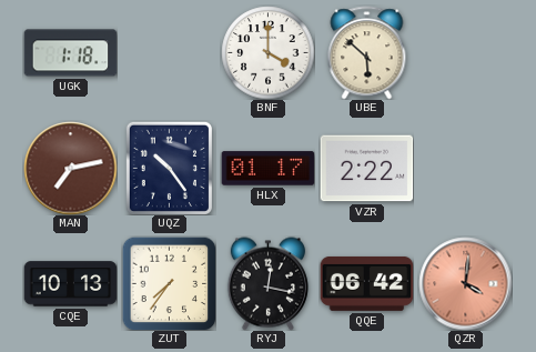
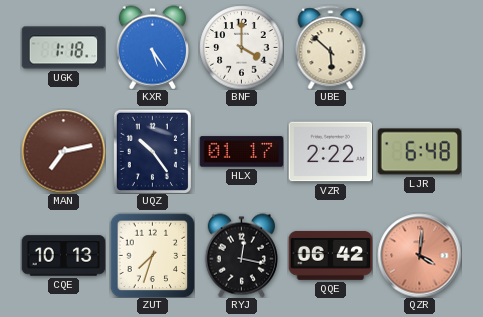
KXR: none -> 5:24
LJR: none -> 6:48
ZUT: 7:36 -> 7:33
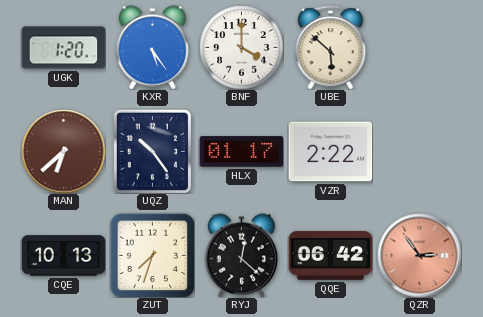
UGK: 1:18 -> 1:20
MAN: 7:13 -> 6:38
LJR: 6:48 -> none
RYJ: 12:17 -> 12:22
QZR: 4:01 -> 2:54
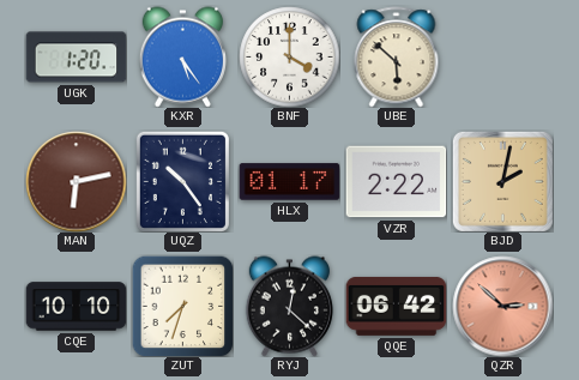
MAN: 6:38 -> 6:13
BJD: none -> 2:02
CQE: 10:13 -> 10:10
QZR: 2:54 -> 2:52
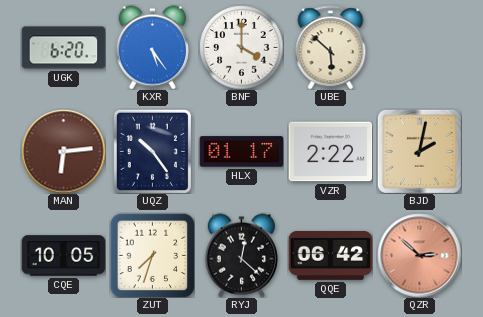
UGK: 1:20 -> 6:20
MAN: 6:13 -> 6:14
CQE: 10:10 -> 10:05
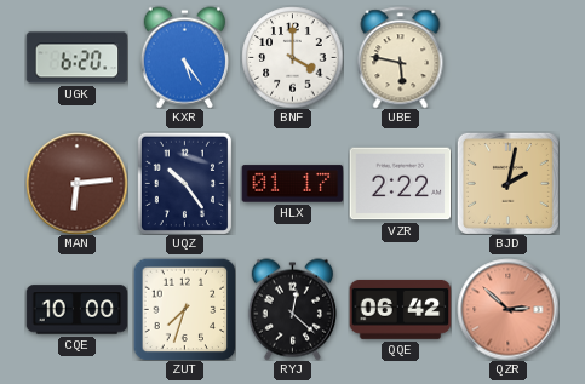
UBE: 5:52 -> 5:47
CQE: 10:05 -> 10:00
